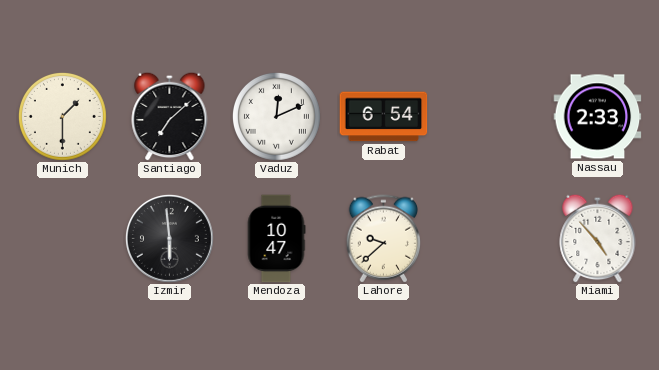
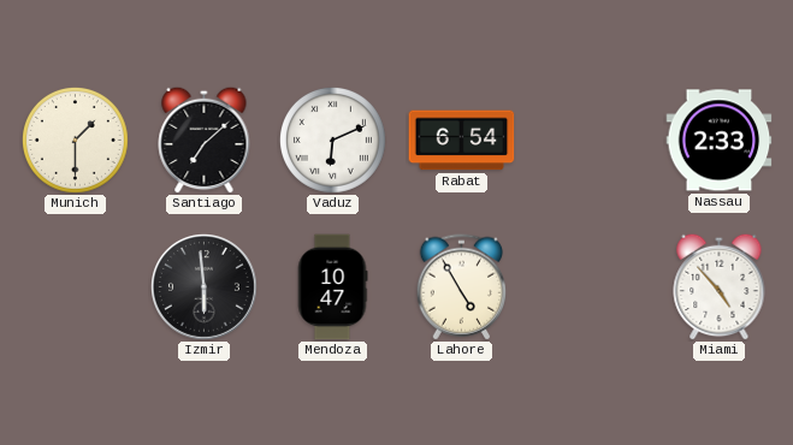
Vaduz: 12:11 -> 6:11
Lahore: 9:38 -> 4:55
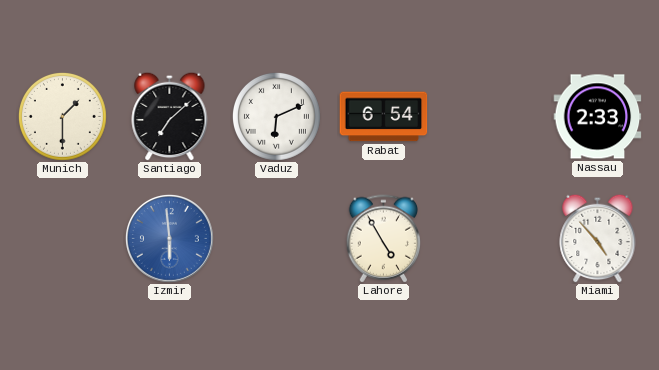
Izmir dial: black -> blue
Mendoza: 10:47 -> none
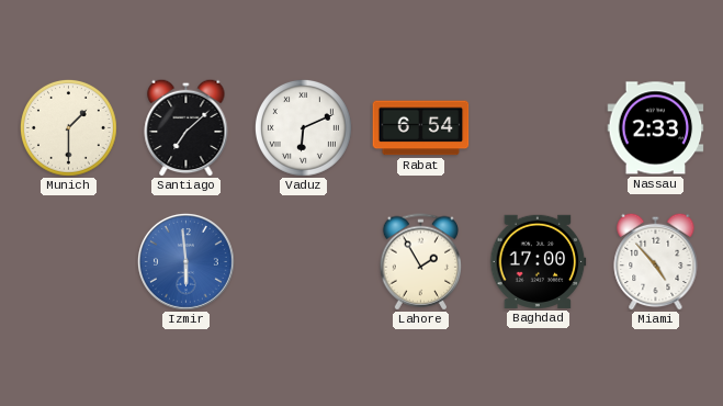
Lahore: 4:55 -> 1:55
Baghdad: none -> 17:00
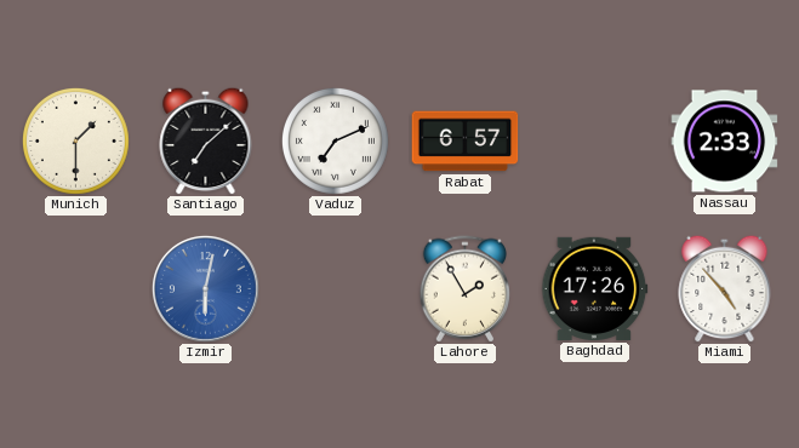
Vaduz: 6:11 -> 7:11
Rabat: 6:54 -> 6:57
Izmir: 5:59 -> 6:02
Baghdad: 17:00 -> 17:26
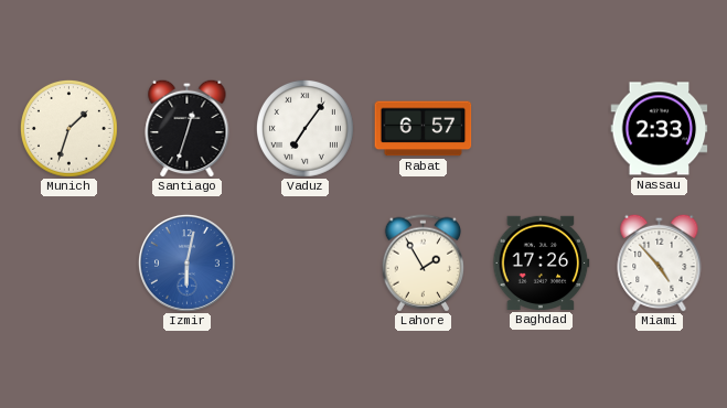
Munich: 1:30 -> 1:33
Santiago: 7:08 -> 12:33
Vaduz: 7:11 -> 7:06
